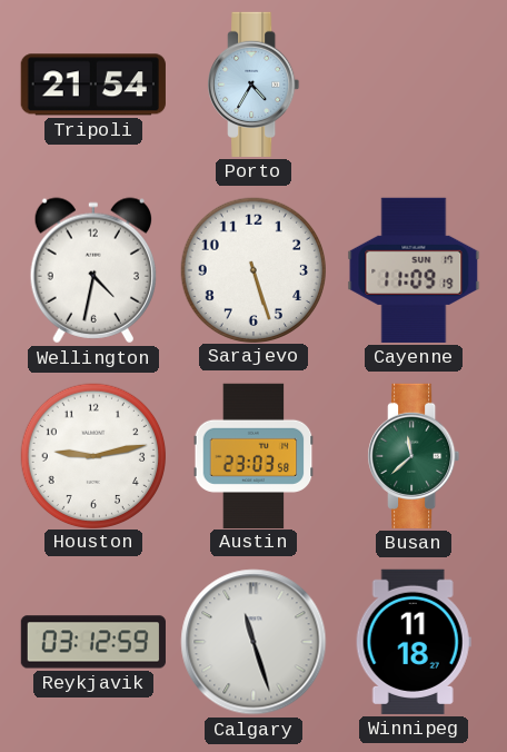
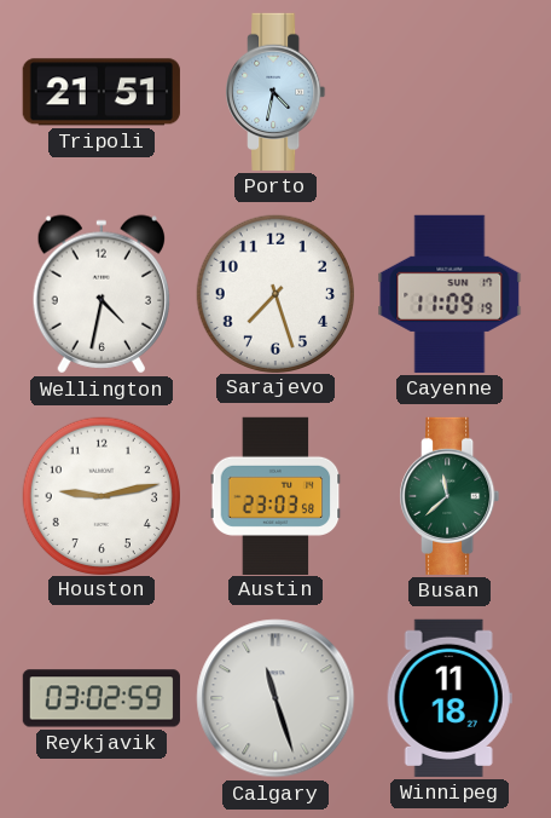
Tripoli: 21:54 -> 21:51
Porto: 4:35 -> 4:32
Sarajevo: 5:27 -> 7:27
Reykjavik: 03:12 -> 03:02
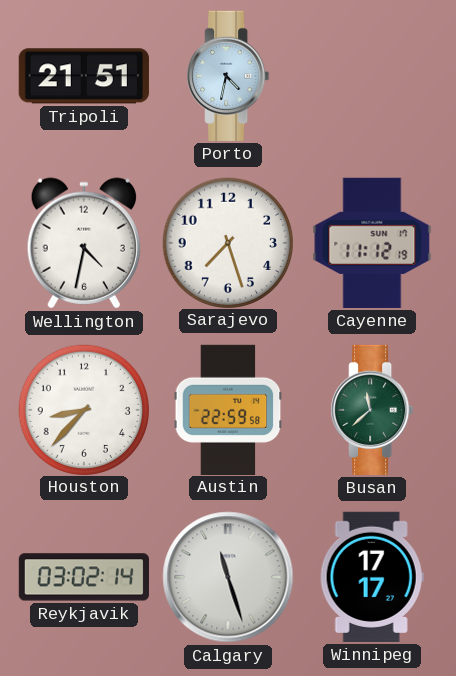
Cayenne: 11:09 -> 11:12
Houston: 9:13 -> 8:37
Austin: 23:03 -> 22:59
Reykjavik: 03:02:59 -> 03:02:14
Winnipeg: 11:18 -> 17:17
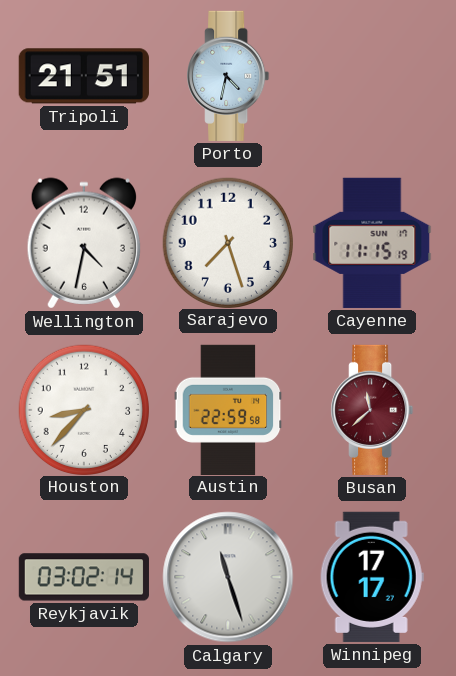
Cayenne: 11:12 -> 11:15
Busan dial: green -> burgundy
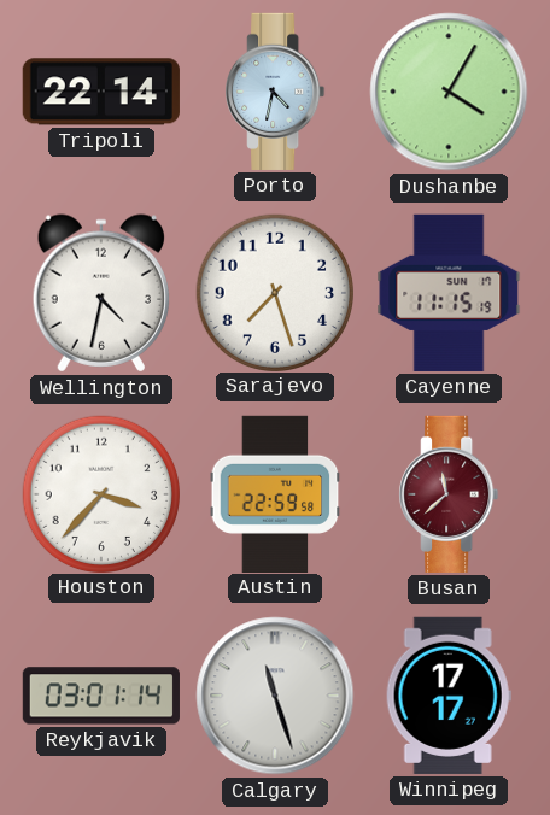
Tripoli: 21:51 -> 22:14
Dushanbe: none -> 4:05
Houston: 8:37 -> 3:37
Reykjavik: 03:02 -> 03:01
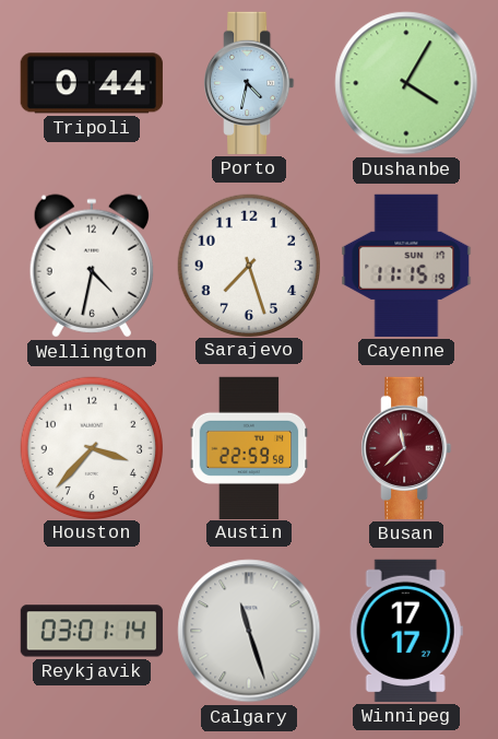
Tripoli: 22:14 -> 0:44
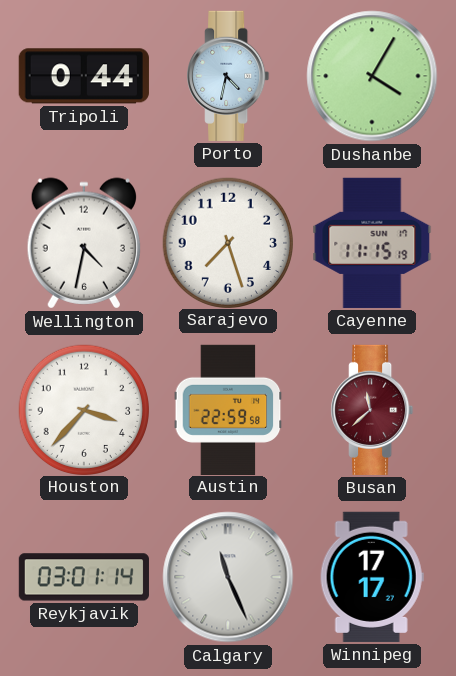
Calgary: 11:27 -> 11:26
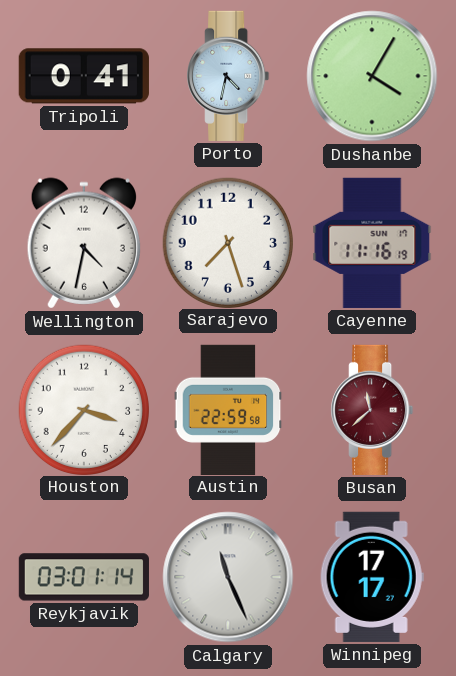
Tripoli: 0:44 -> 0:41
Cayenne: 11:15 -> 11:16
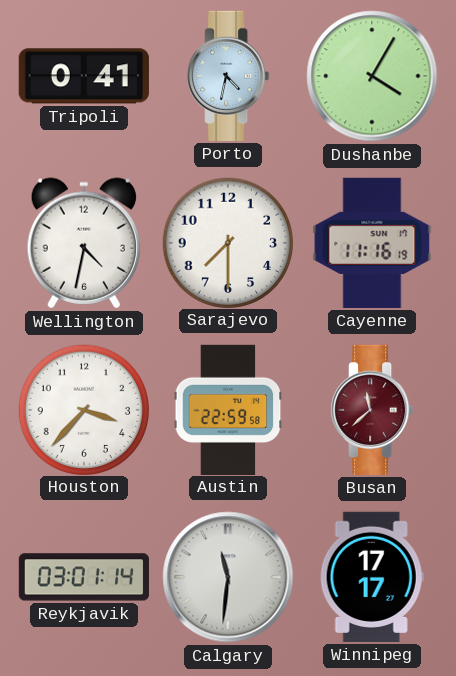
Sarajevo: 7:27 -> 7:30
Calgary: 11:26 -> 11:31
